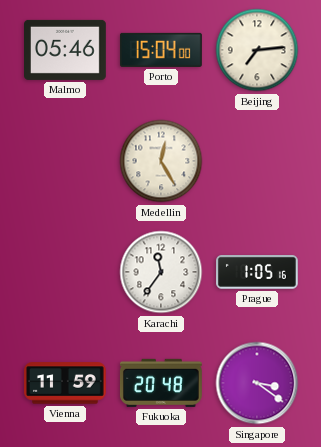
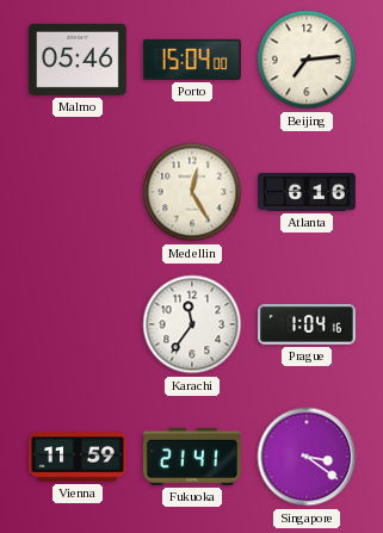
Atlanta: none -> 6:16
Prague: 1:05 -> 1:04
Fukuoka: 20:48 -> 21:41
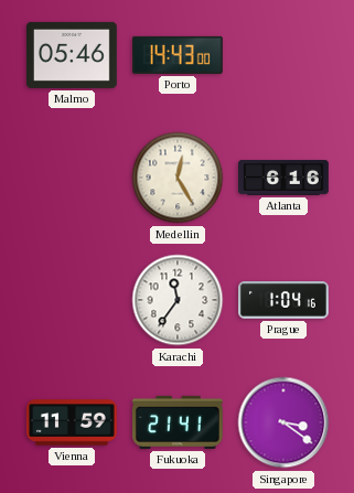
Porto: 15:04 -> 14:43
Beijing: 7:14 -> none
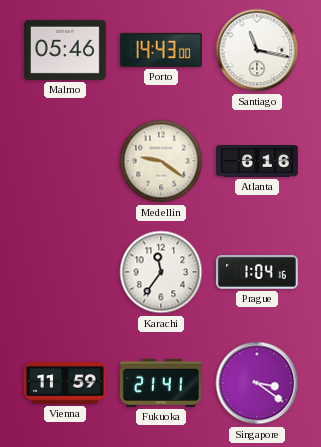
Santiago: none -> 11:17
Medellin: 12:25 -> 9:21
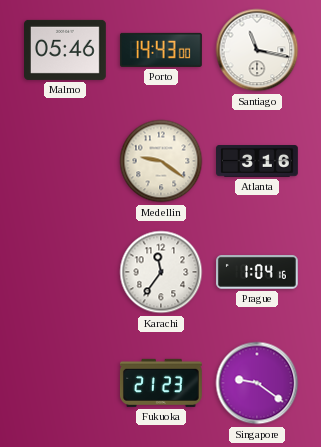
Atlanta: 6:16 -> 3:16
Vienna: 11:59 -> none
Fukuoka: 21:41 -> 21:23
Singapore: 3:21 -> 9:21
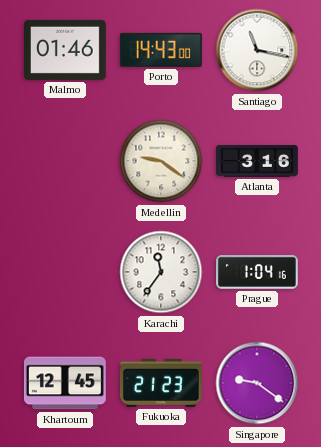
Malmo: 05:46 -> 01:46
Khartoum: none -> 12:45
